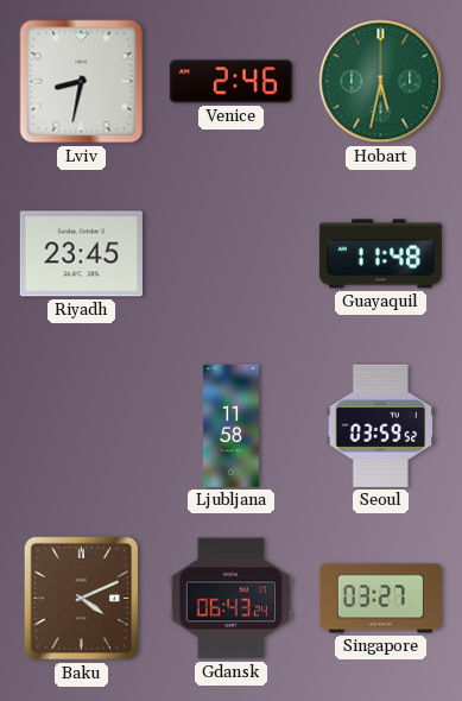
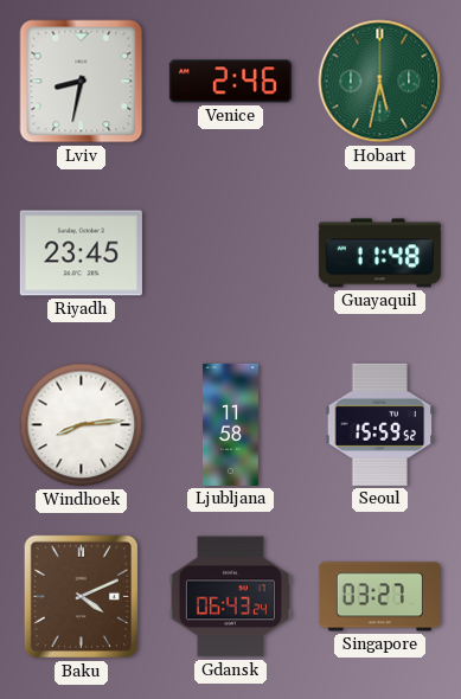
Windhoek: none -> 8:14
Seoul: 03:59 -> 15:59
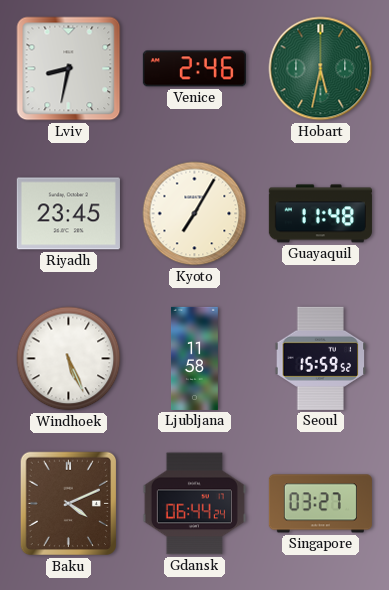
Kyoto: none -> 7:05
Windhoek: 8:14 -> 5:26
Gdansk: 06:43 -> 06:44
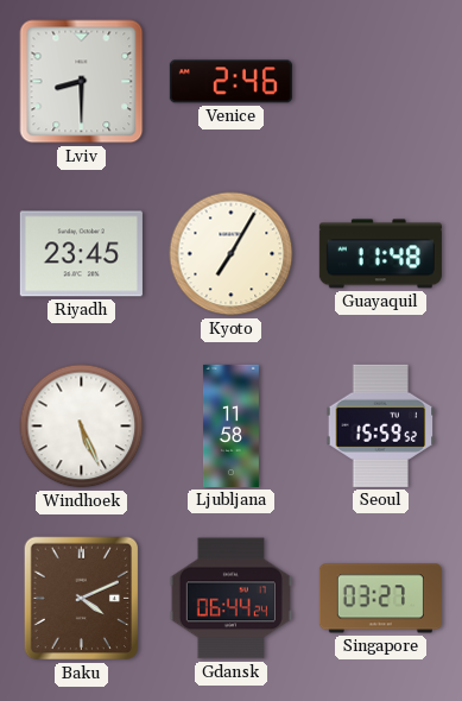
Lviv: 8:32 -> 8:30
Hobart: 5:32 -> none
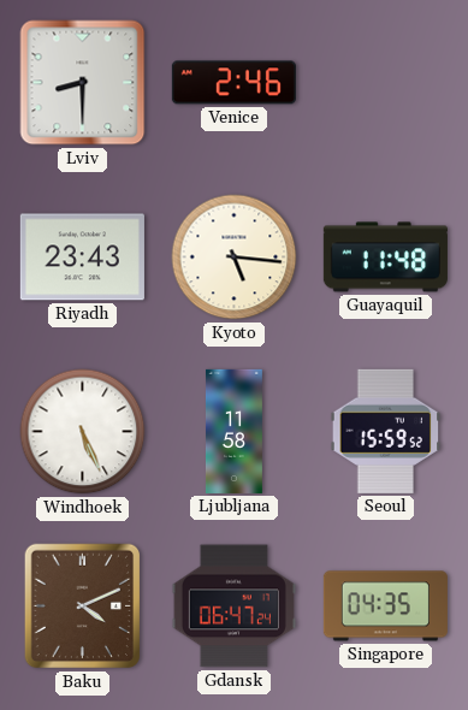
Riyadh: 23:45 -> 23:43
Kyoto: 7:05 -> 5:16
Gdansk: 06:44 -> 06:47
Singapore: 03:27 -> 04:35
